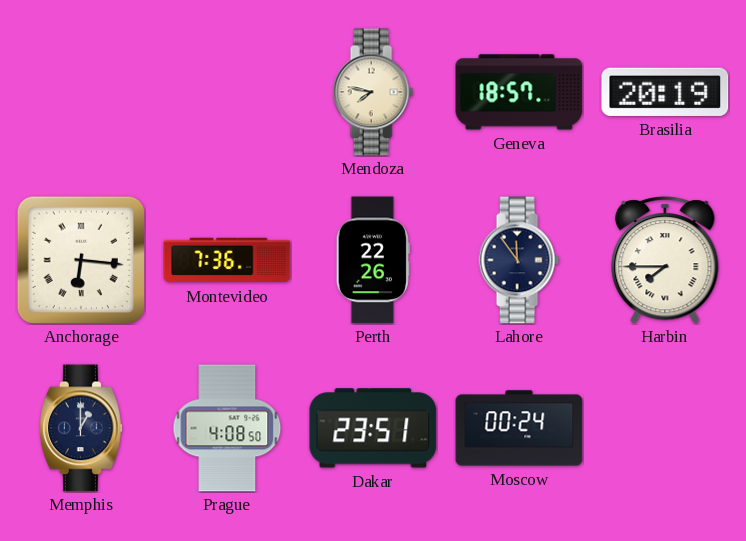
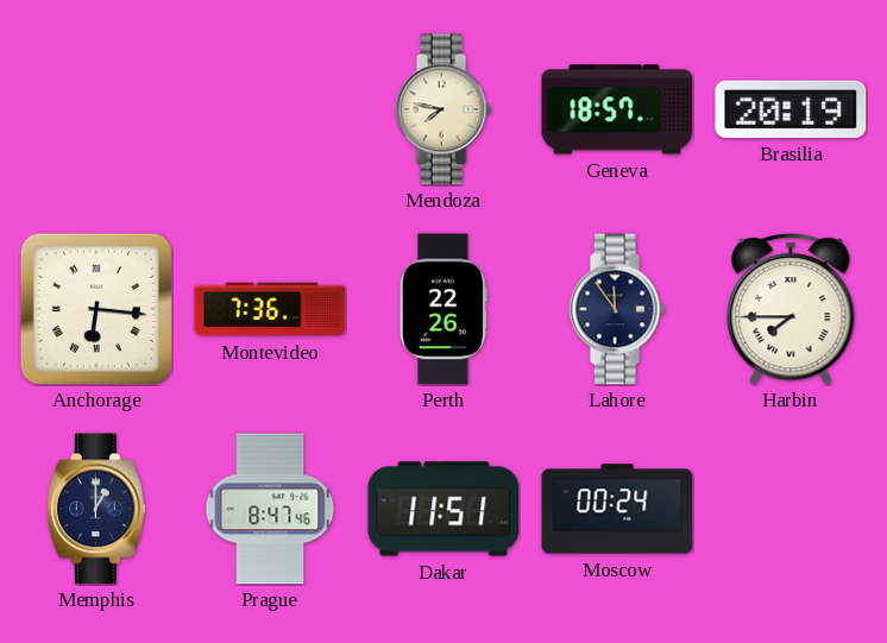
Prague: 4:08 -> 8:47
Dakar: 23:51 -> 11:51
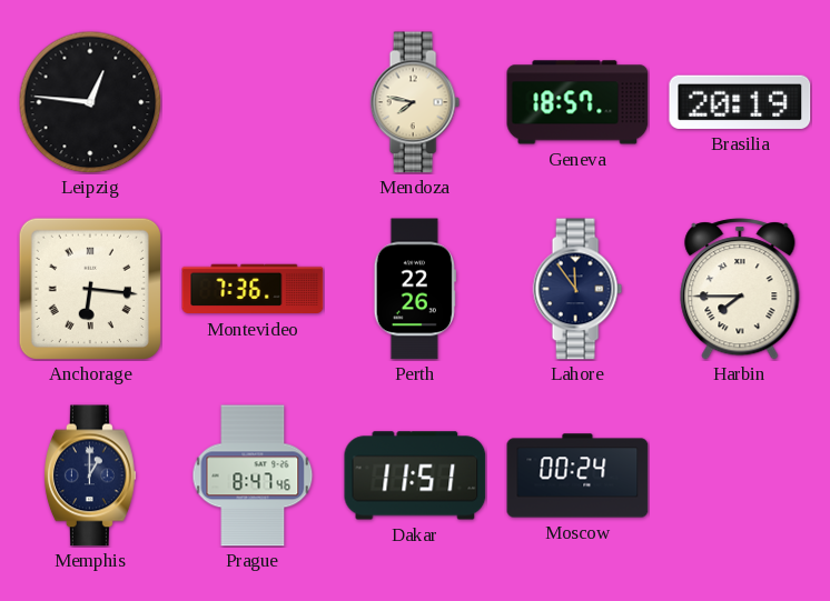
Leipzig: none -> 12:46
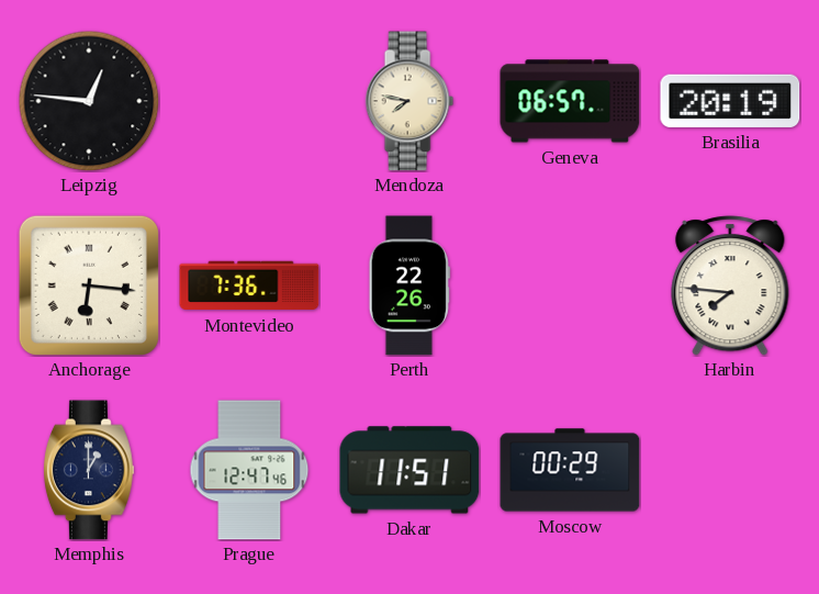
Geneva: 18:57 -> 06:57
Lahore: 11:54 -> none
Harbin: 7:45 -> 7:46
Prague: 8:47 -> 12:47
Moscow: 00:24 -> 00:29
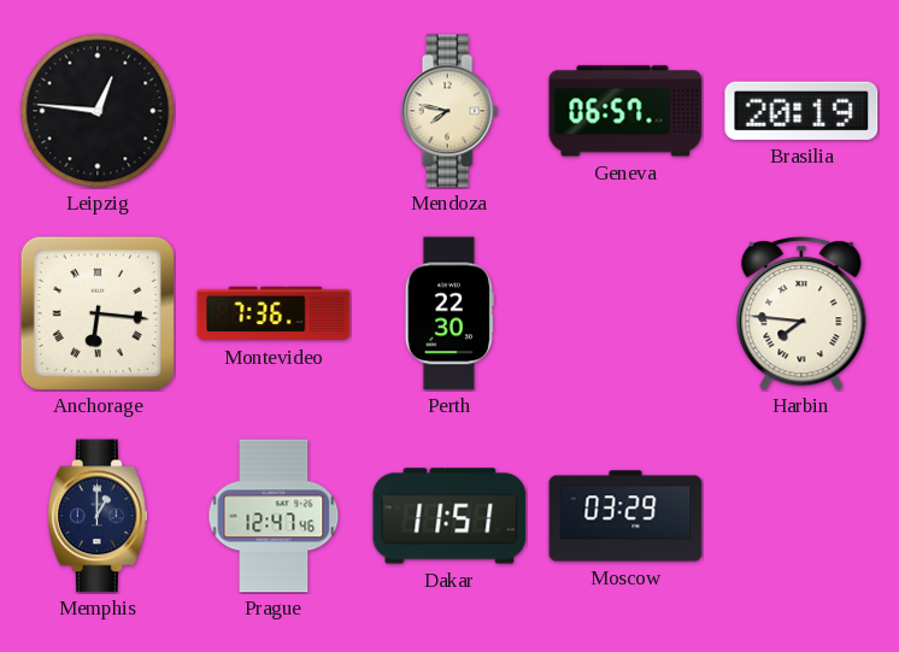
Perth: 22:26 -> 22:30
Moscow: 00:29 -> 03:29
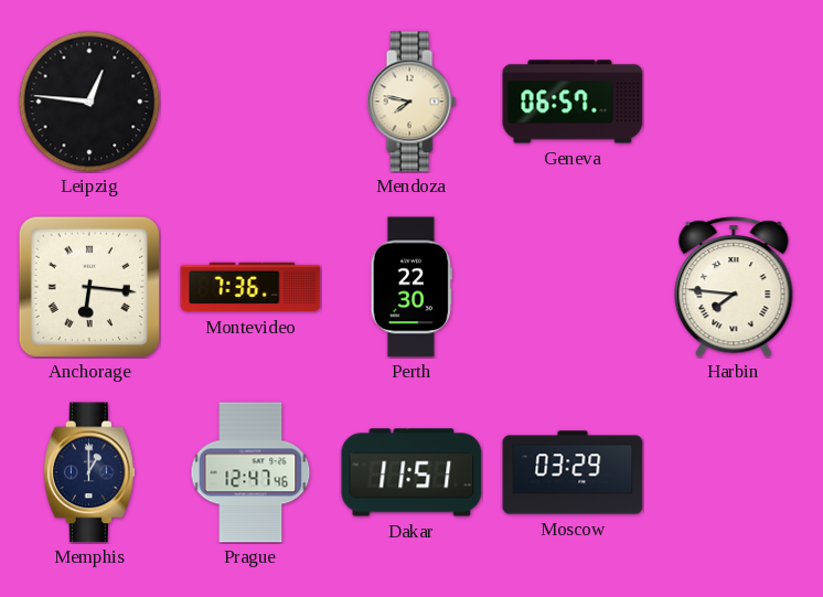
Brasilia: 20:19 -> none
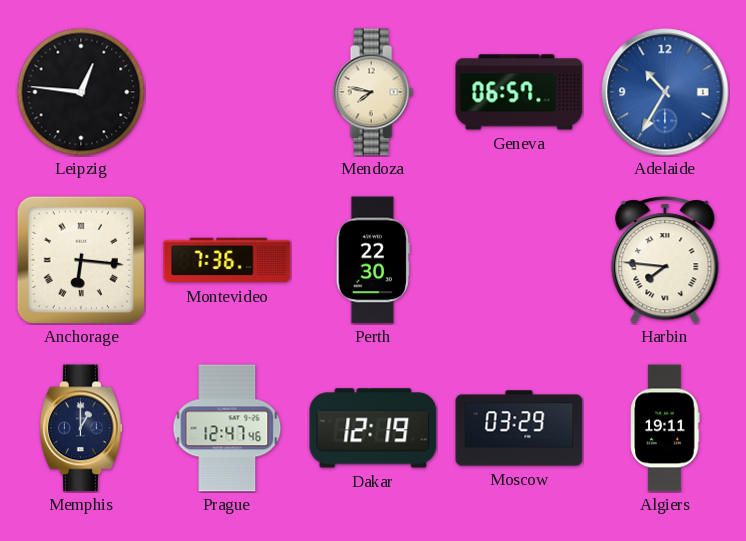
Adelaide: none -> 10:35
Dakar: 11:51 -> 12:19
Algiers: none -> 19:11
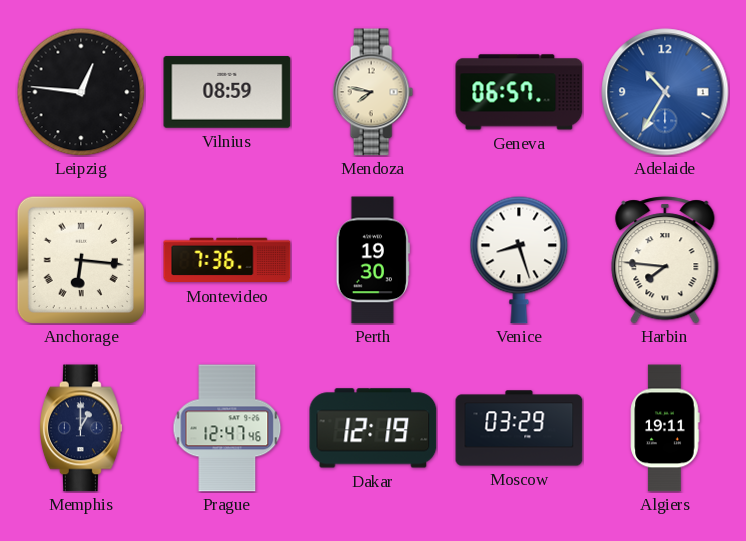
Vilnius: none -> 08:59
Perth: 22:30 -> 19:30
Venice: none -> 8:27
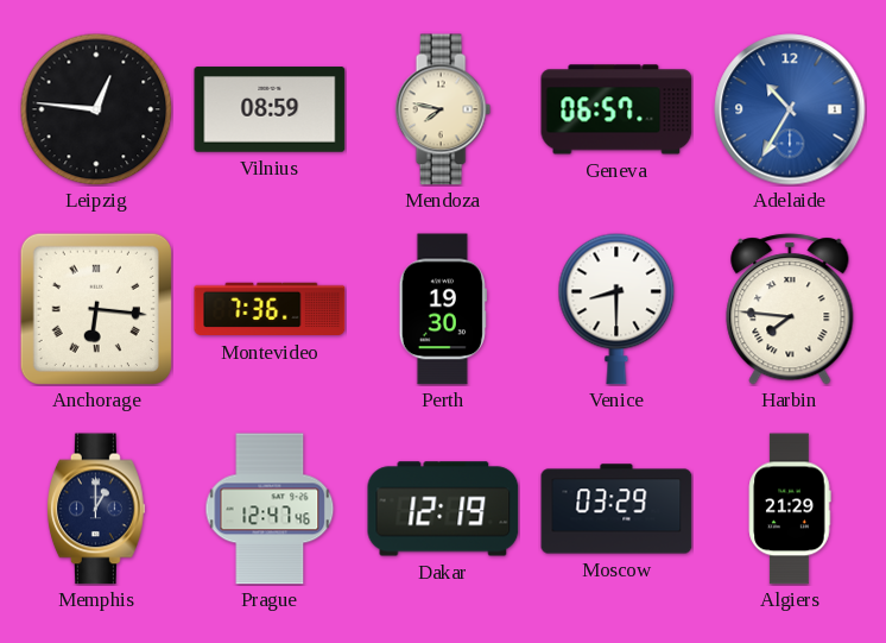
Venice: 8:27 -> 8:30
Algiers: 19:11 -> 21:29
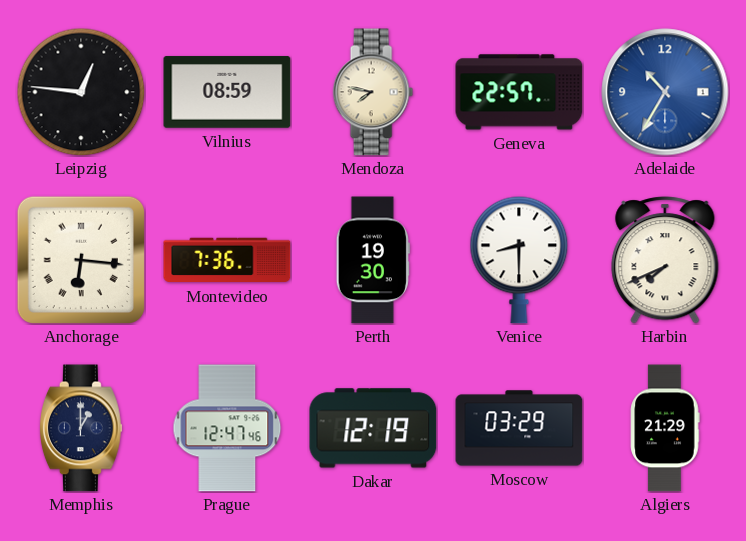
Geneva: 06:57 -> 22:57
Harbin: 7:46 -> 7:41
